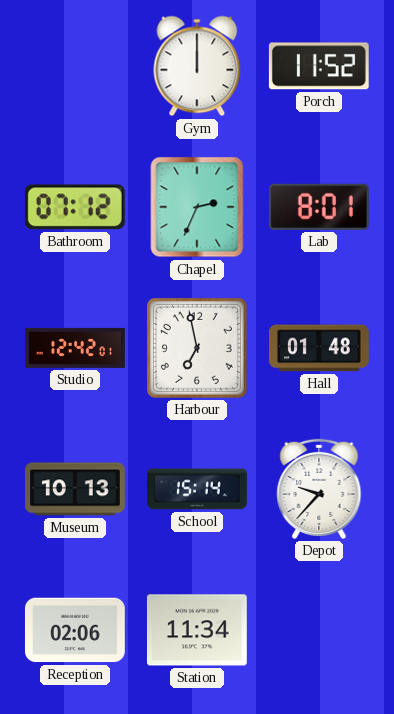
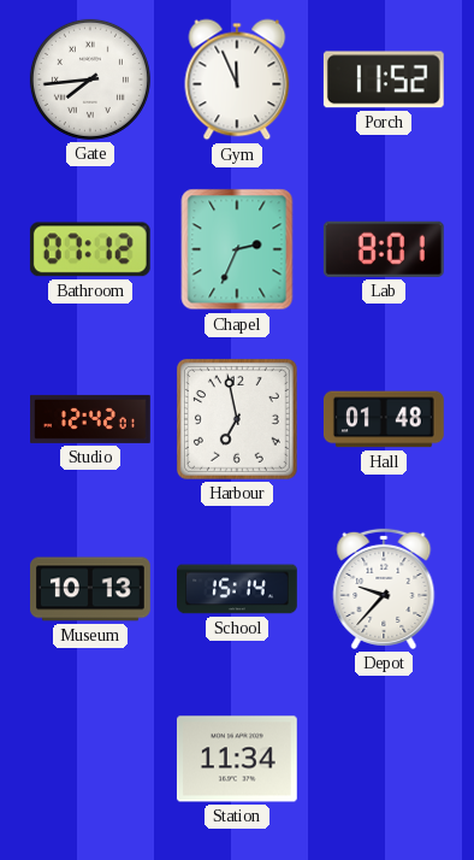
Gate: none -> 7:44
Gym: 12:00 -> 11:56
Reception: 02:06 -> none
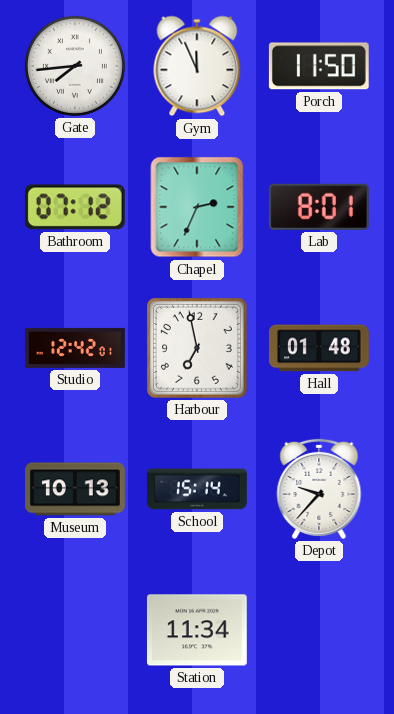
Porch: 11:52 -> 11:50
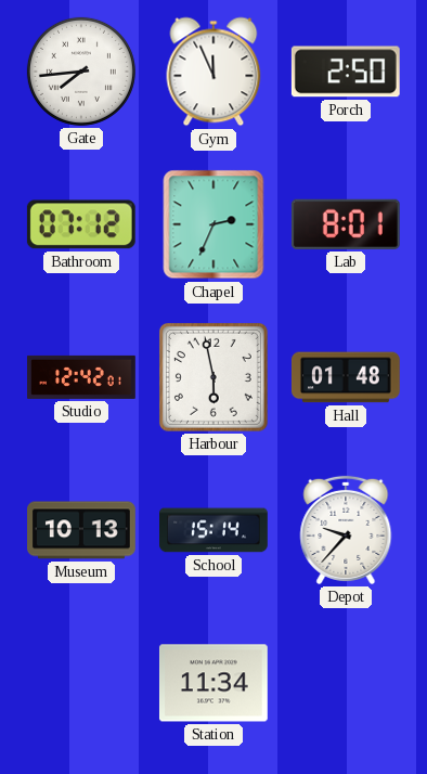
Porch: 11:50 -> 2:50
Harbour: 6:58 -> 5:58
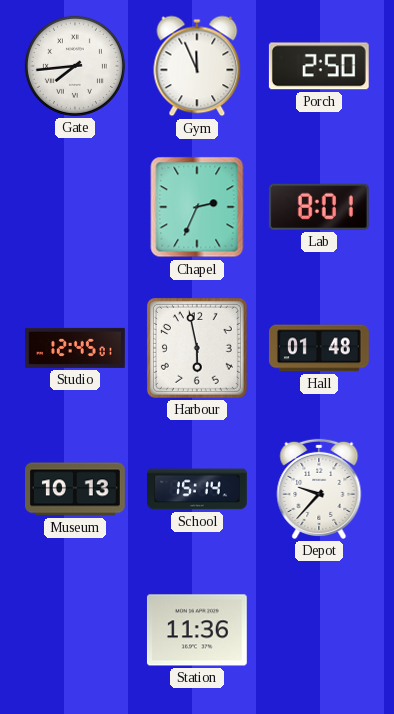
Bathroom: 07:12 -> none
Studio: 12:42 -> 12:45
Station: 11:34 -> 11:36
